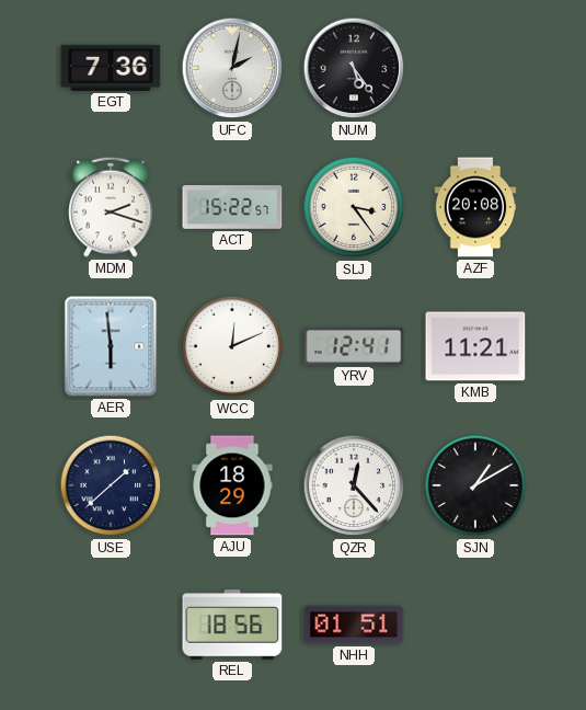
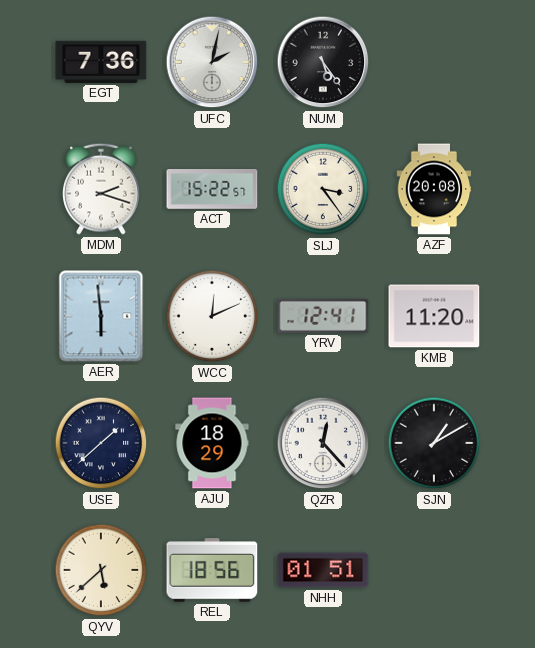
KMB: 11:21 -> 11:20
QYV: none -> 5:38
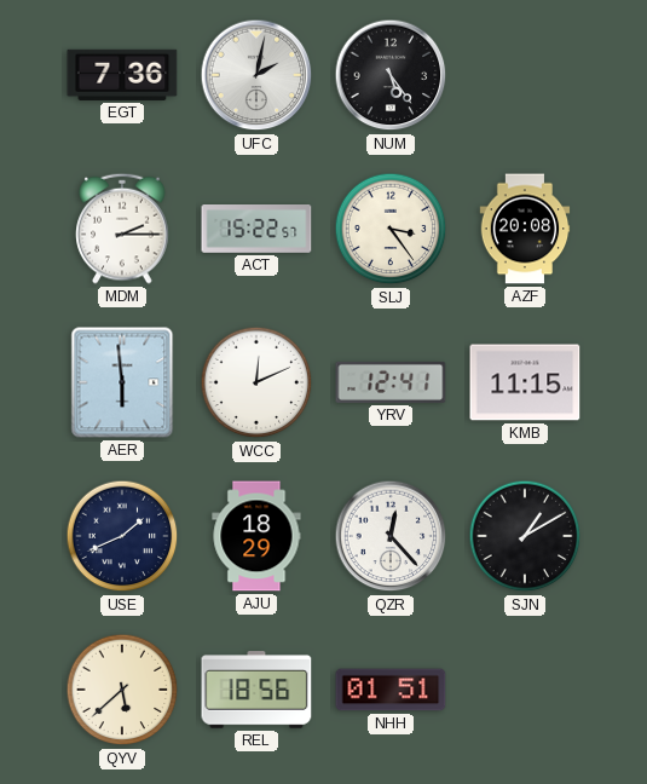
MDM: 2:18 -> 2:15
KMB: 11:20 -> 11:15
USE: 1:38 -> 1:41
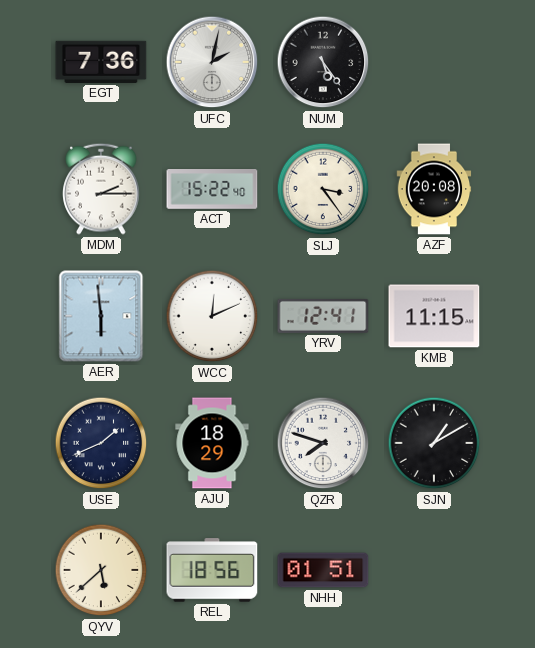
ACT: 15:22:57 -> 15:22:40
QZR: 12:23 -> 7:48
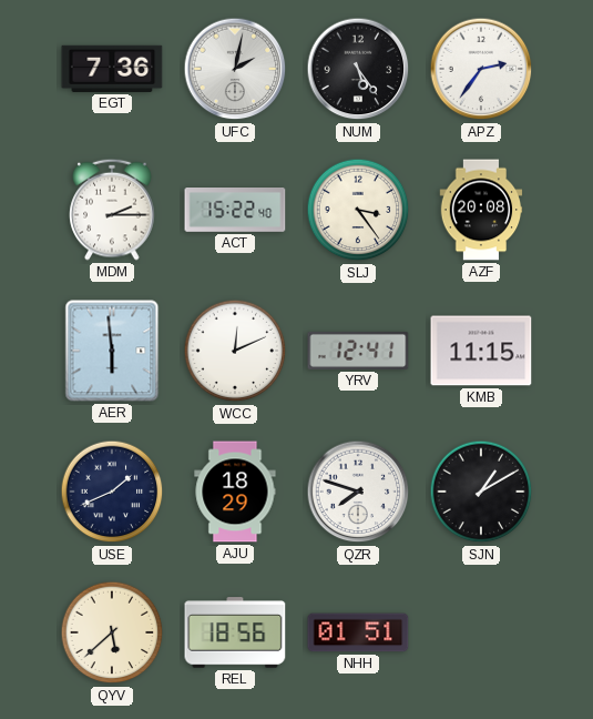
APZ: none -> 2:36
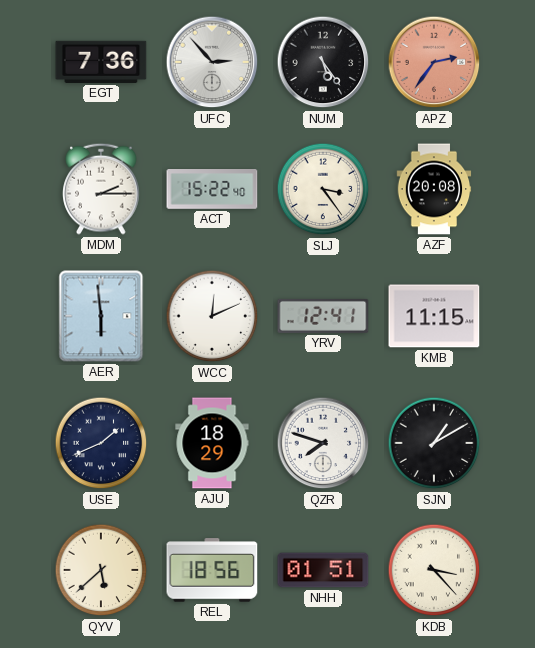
UFC: 2:02 -> 2:53
APZ dial: white -> salmon
KDB: none -> 3:23
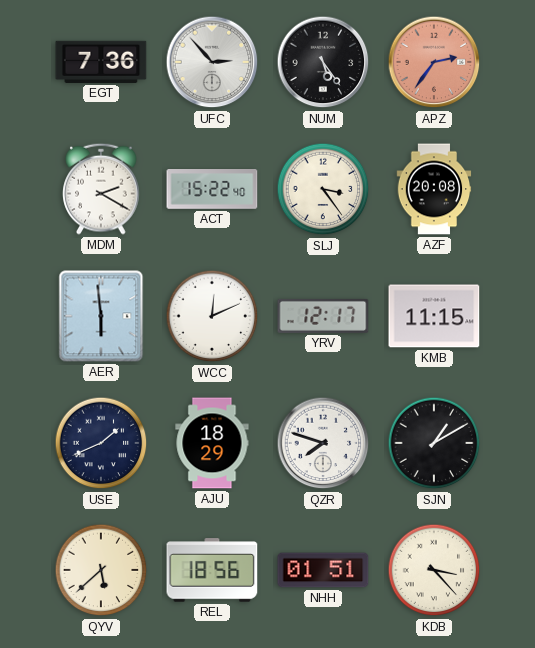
MDM: 2:15 -> 2:20
YRV: 12:41 -> 12:17
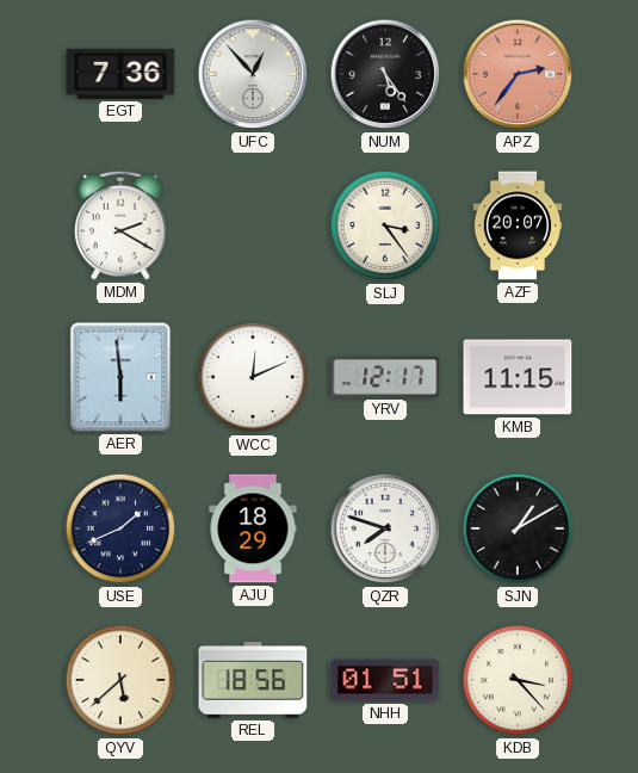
UFC: 2:53 -> 12:53
ACT: 15:22 -> none
AZF: 20:08 -> 20:07
